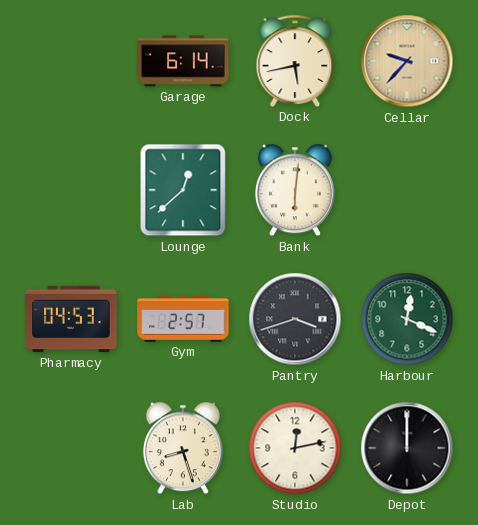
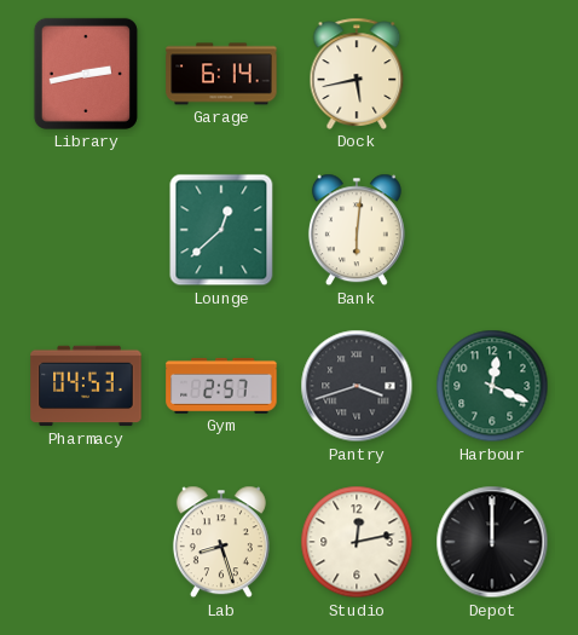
Library: none -> 2:43
Cellar: 9:37 -> none
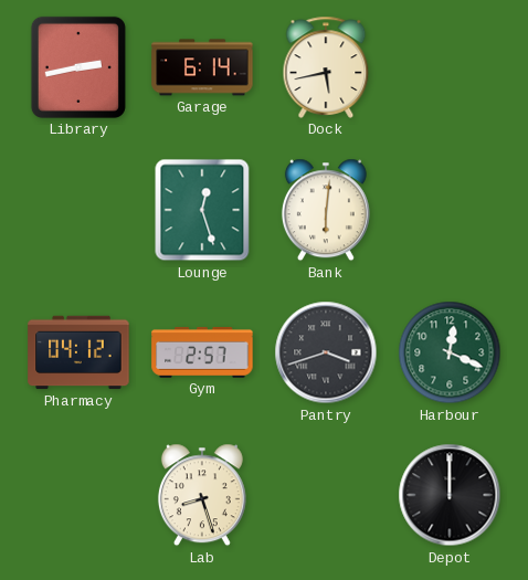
Lounge: 12:38 -> 12:27
Pharmacy: 04:53 -> 04:12
Studio: 12:13 -> none
